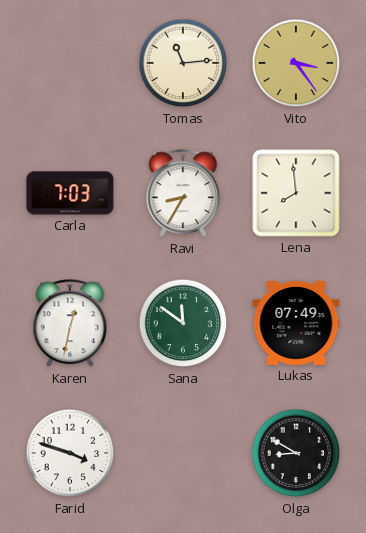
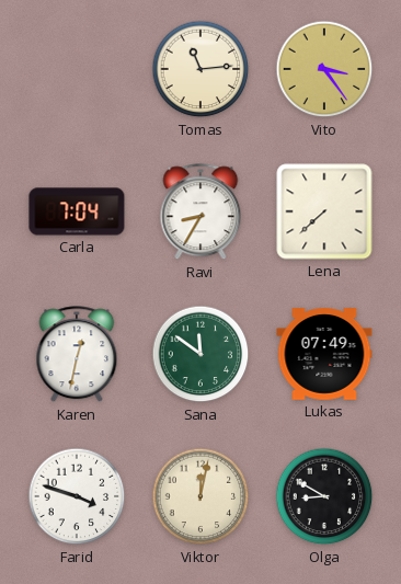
Carla: 7:03 -> 7:04
Lena: 7:59 -> 7:38
Viktor: none -> 12:02
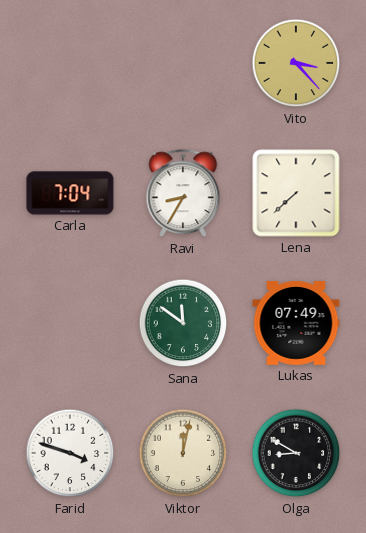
Tomas: 11:14 -> none
Vito: 3:24 -> 3:23
Karen: 12:32 -> none
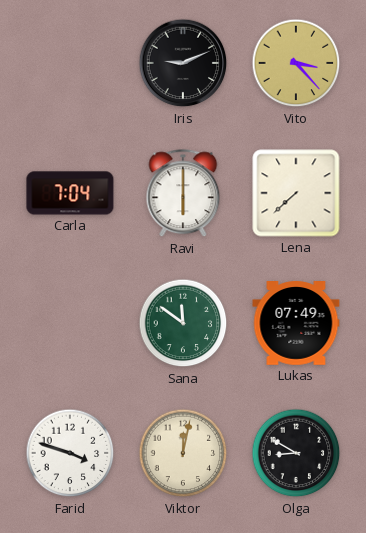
Iris: none -> 9:11
Ravi: 8:35 -> 6:00
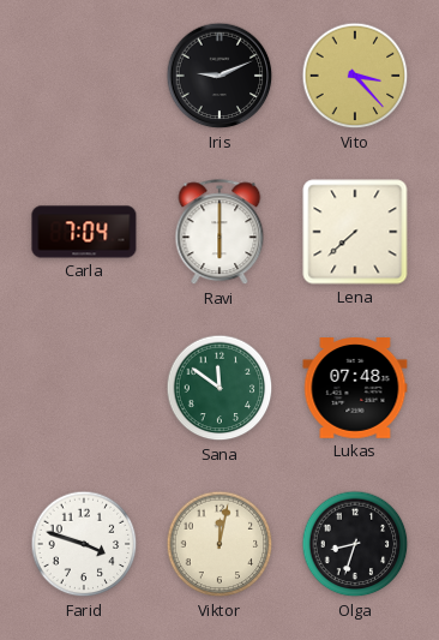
Lukas: 07:49 -> 07:48
Olga: 8:50 -> 8:33
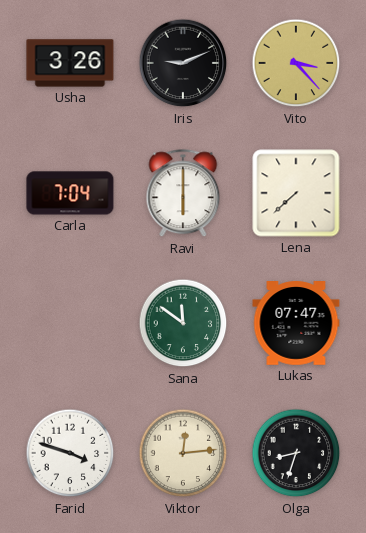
Usha: none -> 3:26
Lukas: 07:48 -> 07:47
Viktor: 12:02 -> 12:14
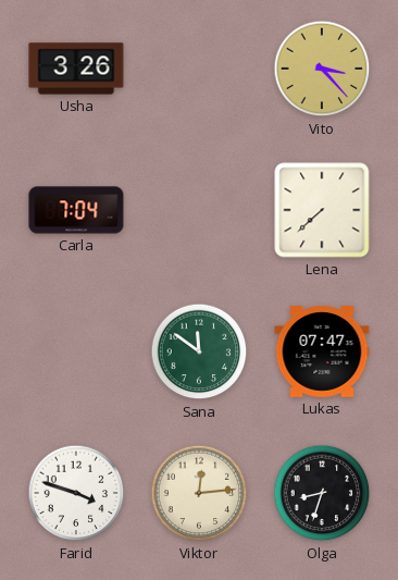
Iris: 9:11 -> none
Ravi: 6:00 -> none
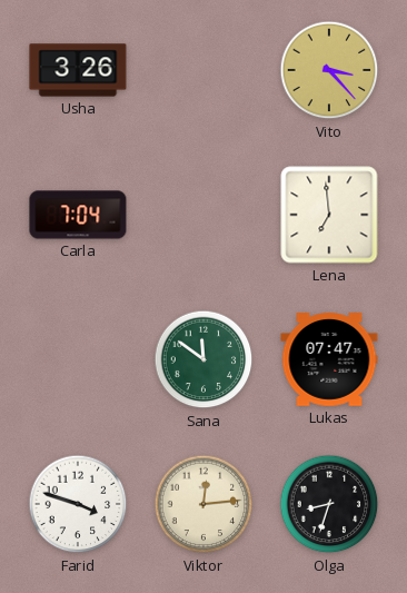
Lena: 7:38 -> 6:59
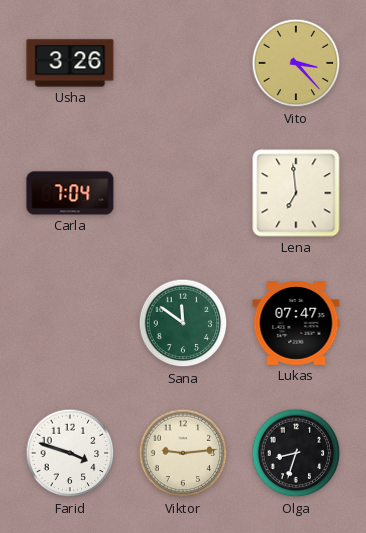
Viktor: 12:14 -> 9:14
